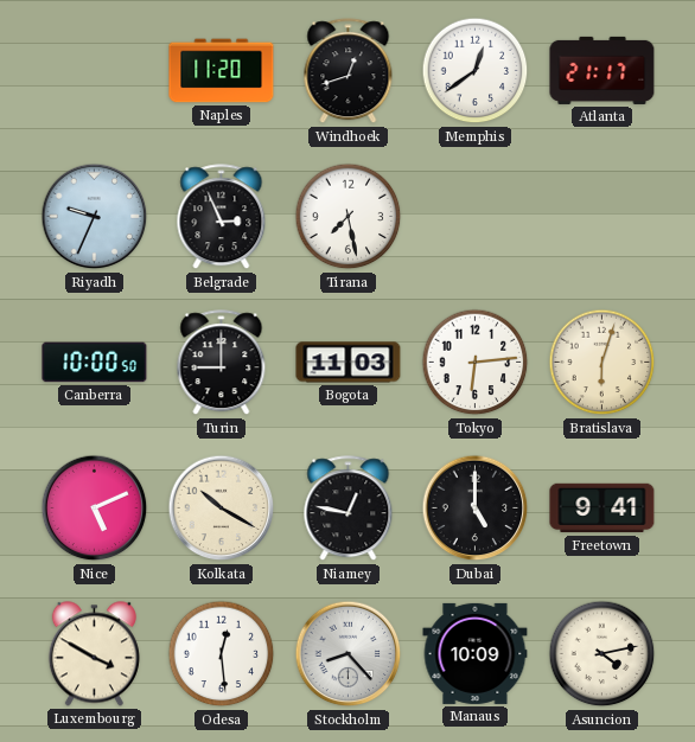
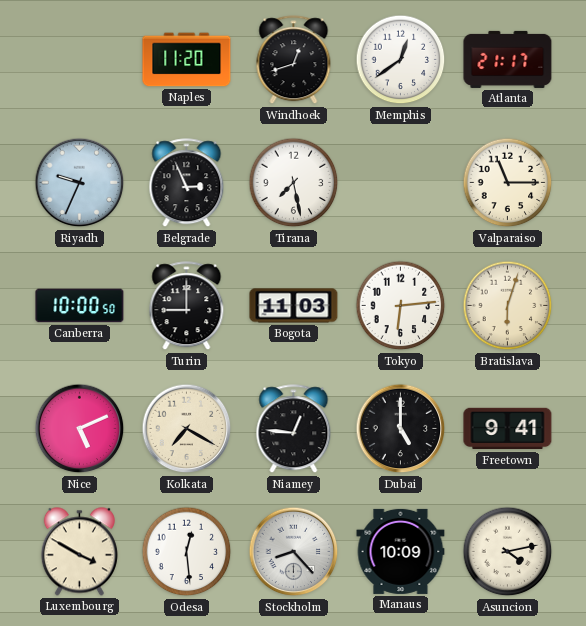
Valparaiso: none -> 11:15
Kolkata: 10:20 -> 7:20
Niamey: 12:47 -> 12:46
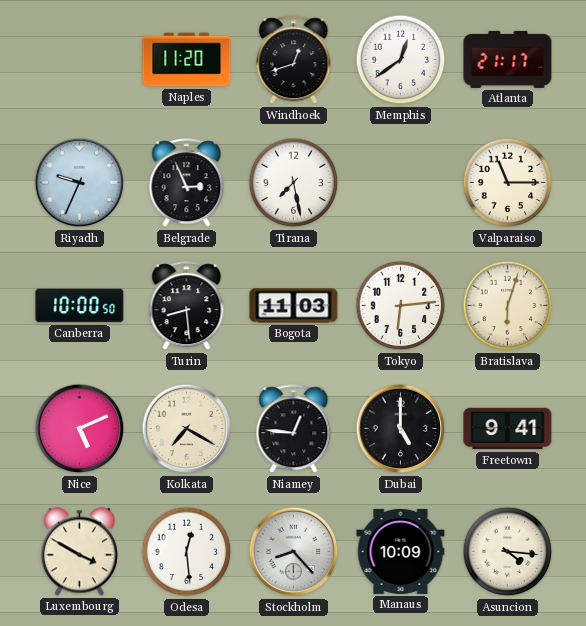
Turin: 9:00 -> 8:29
Asuncion: 4:13 -> 4:16
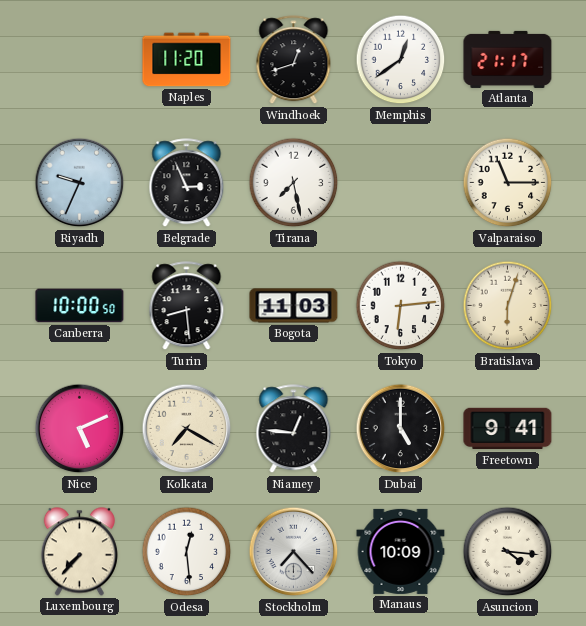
Luxembourg: 3:50 -> 7:37
Stockholm: 8:23 -> 7:23
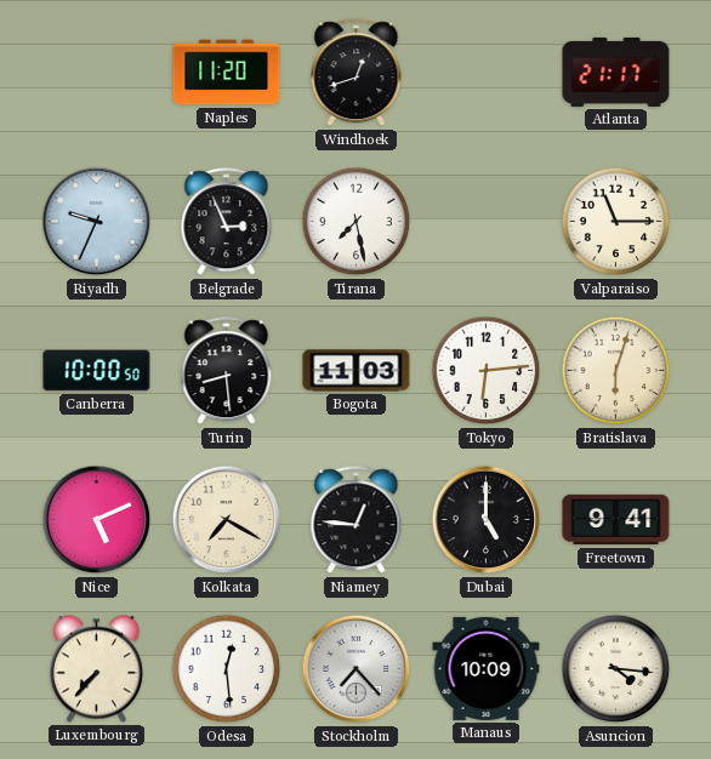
Memphis: 12:39 -> none
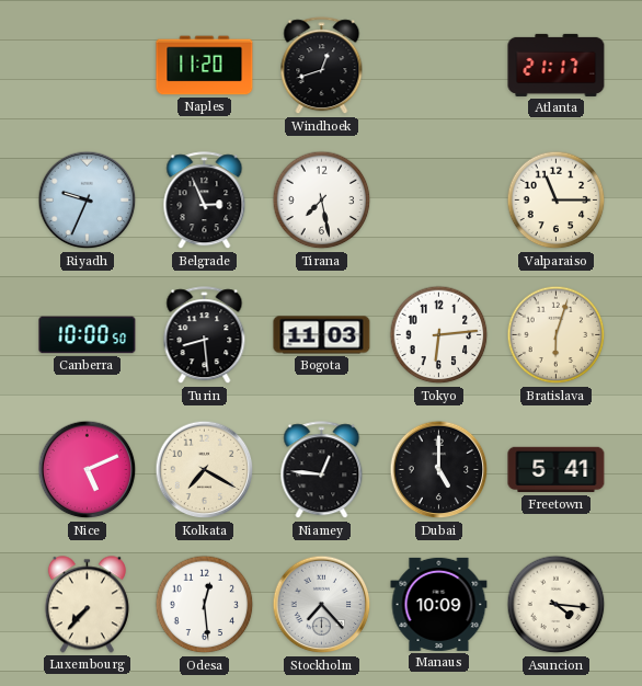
Freetown: 9:41 -> 5:41
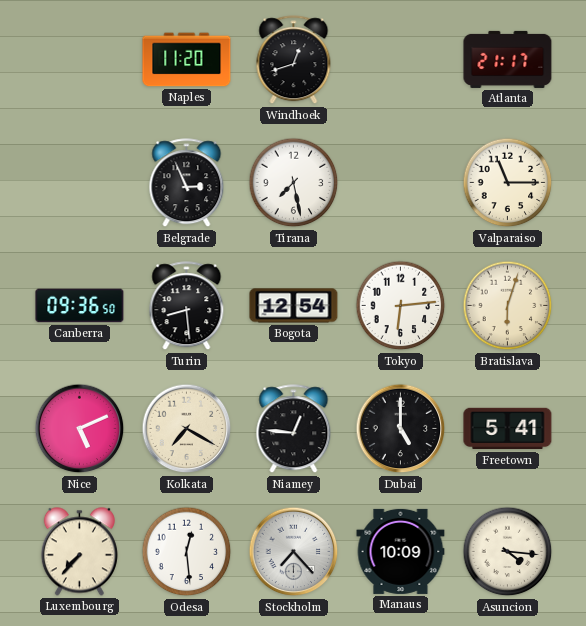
Riyadh: 9:34 -> none
Canberra: 10:00 -> 09:36
Bogota: 11:03 -> 12:54
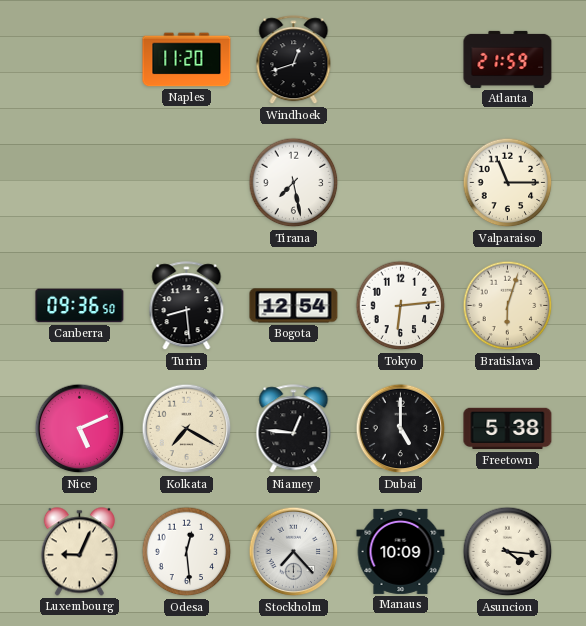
Atlanta: 21:17 -> 21:59
Belgrade: 2:56 -> none
Freetown: 5:41 -> 5:38
Luxembourg: 7:37 -> 9:04
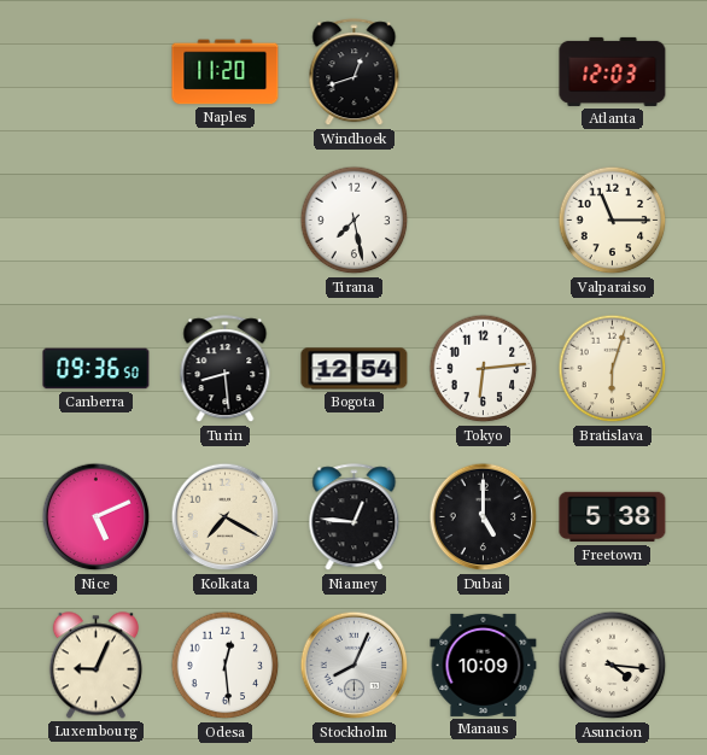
Atlanta: 21:59 -> 12:03
Stockholm: 7:23 -> 8:04
